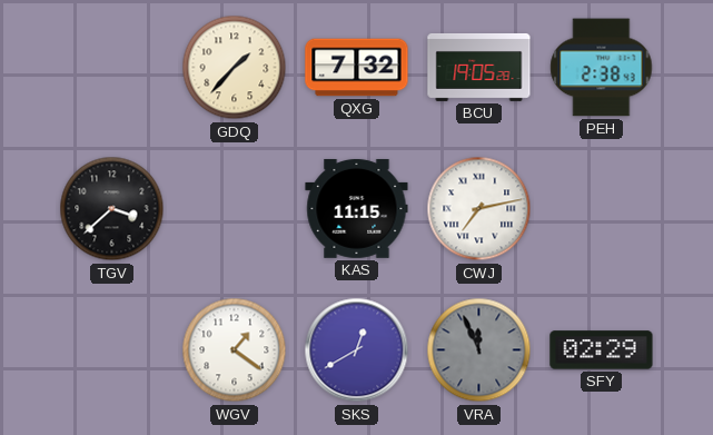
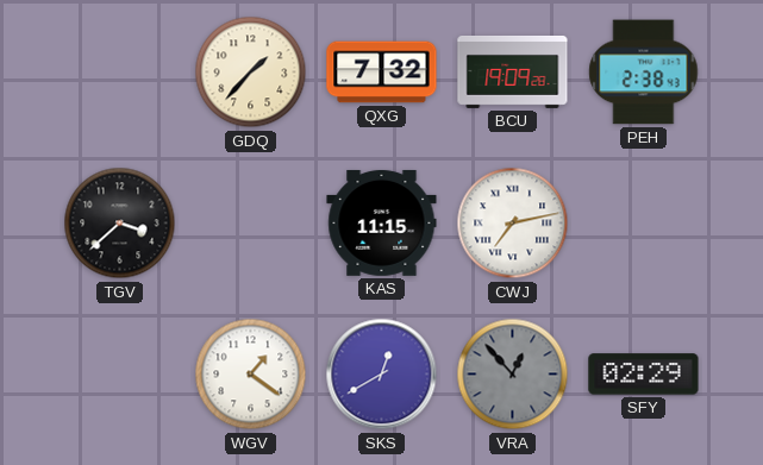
BCU: 19:05 -> 19:09
VRA: 11:56 -> 12:53
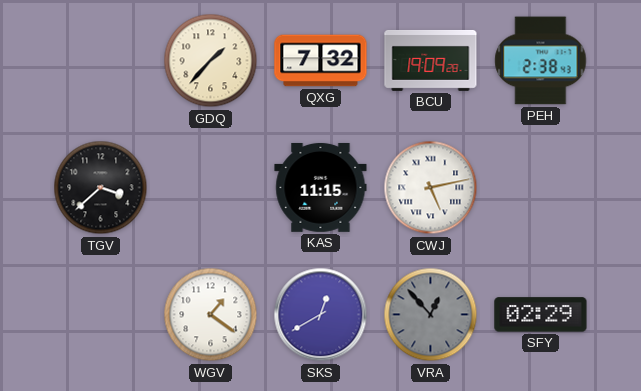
CWJ: 7:13 -> 5:13
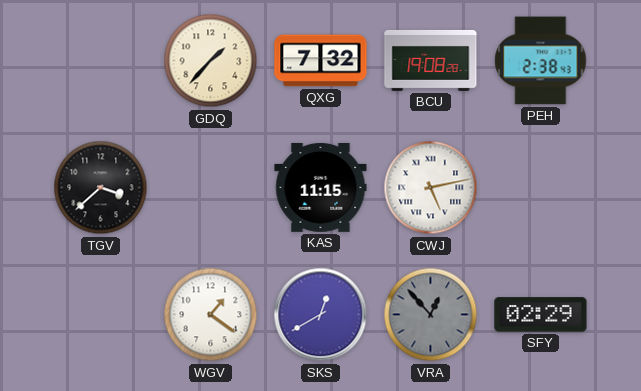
BCU: 19:09 -> 19:08
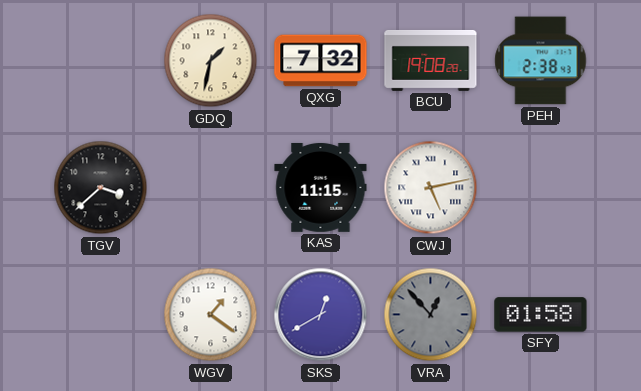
GDQ: 1:37 -> 1:32
SFY: 02:29 -> 01:58
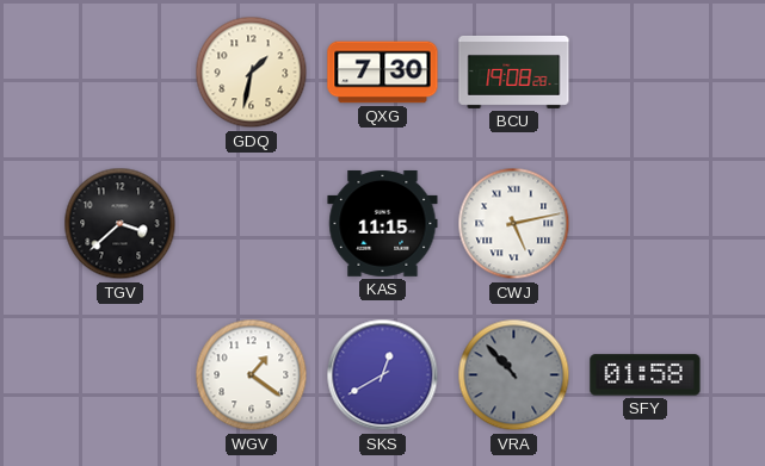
QXG: 7:32 -> 7:30
PEH: 2:38 -> none
VRA: 12:53 -> 10:53
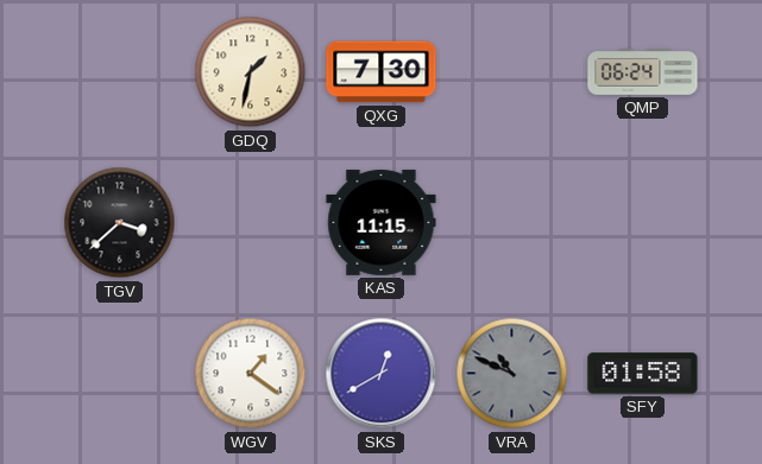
BCU: 19:08 -> none
QMP: none -> 06:24
CWJ: 5:13 -> none
VRA: 10:53 -> 10:49
